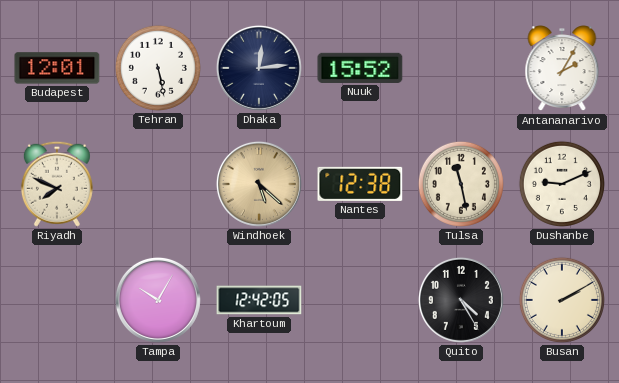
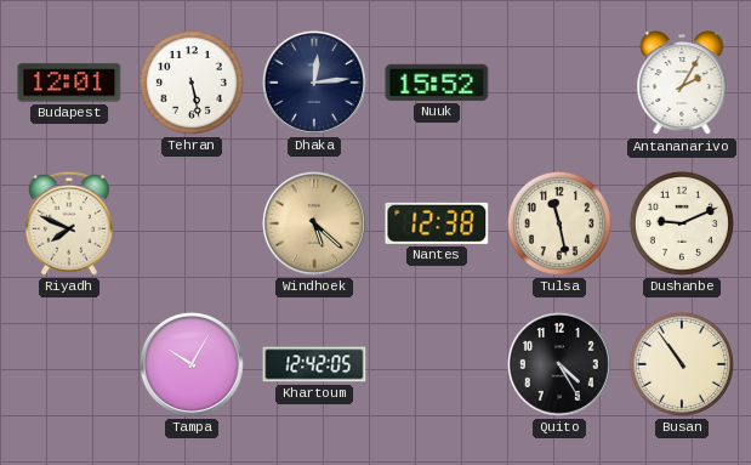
Busan: 2:10 -> 10:54
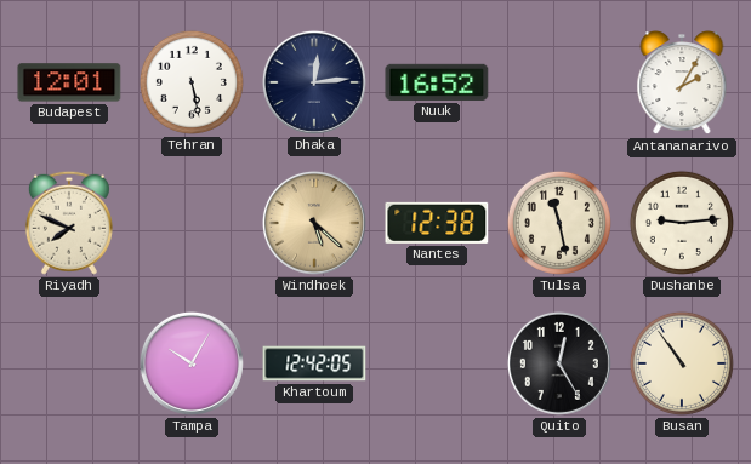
Nuuk: 15:52 -> 16:52
Dushanbe: 9:11 -> 9:14
Quito: 4:25 -> 12:25
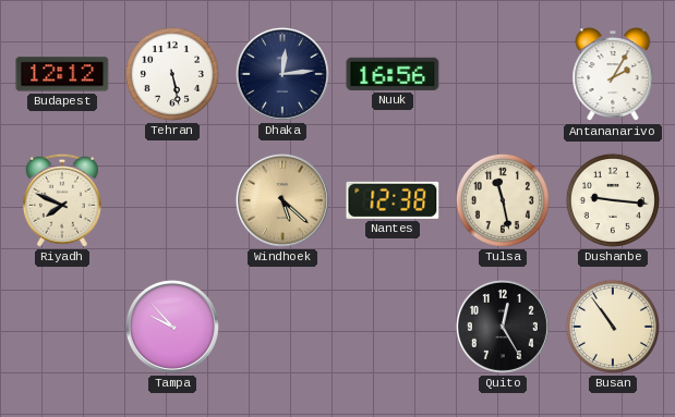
Budapest: 12:01 -> 12:12
Nuuk: 16:52 -> 16:56
Dushanbe: 9:14 -> 9:16
Tampa: 10:05 -> 9:53
Khartoum: 12:42 -> none
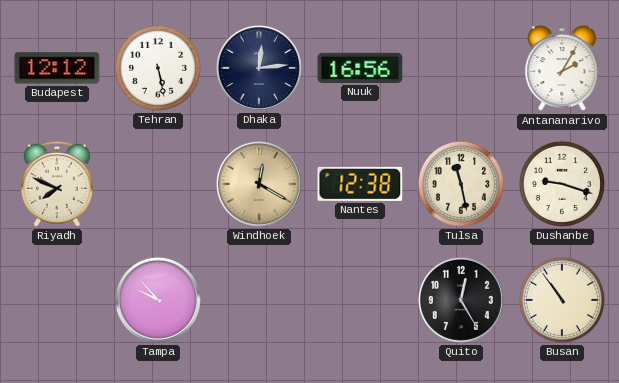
Windhoek: 5:22 -> 12:20
Dushanbe: 9:16 -> 9:18
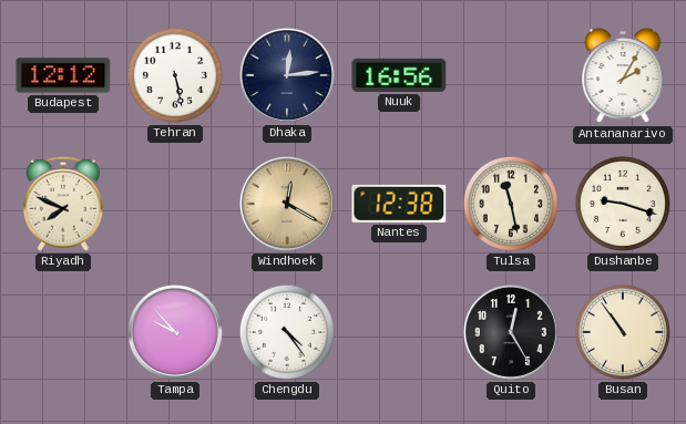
Chengdu: none -> 4:24
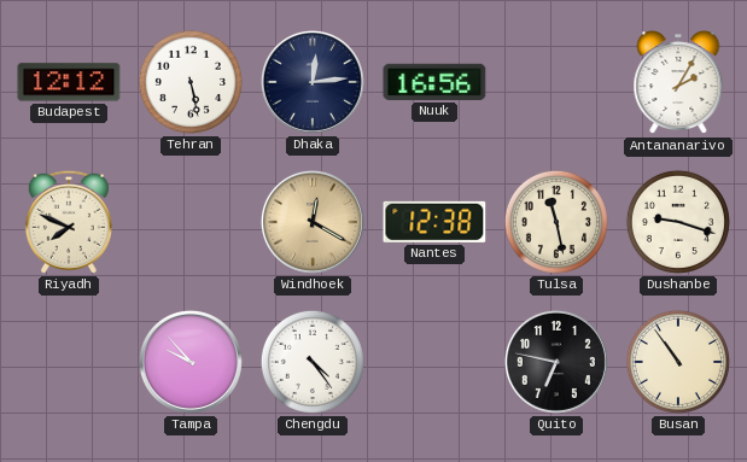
Quito: 12:25 -> 6:47
